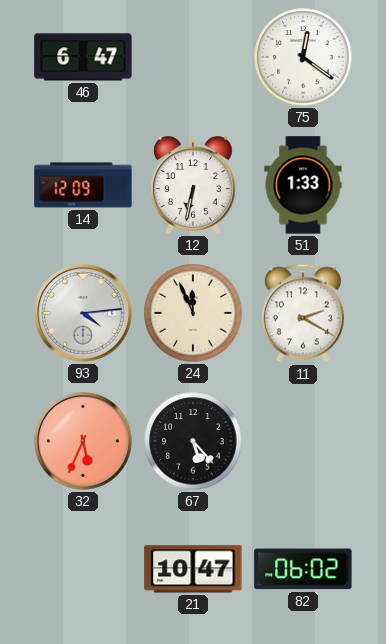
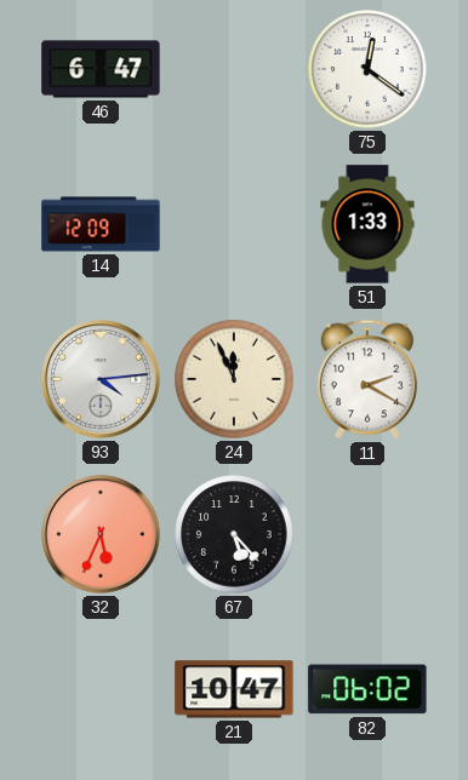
12: 6:32 -> none
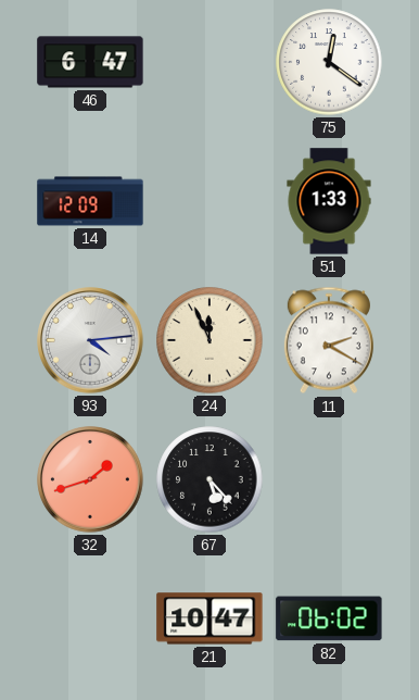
32: 5:34 -> 1:42
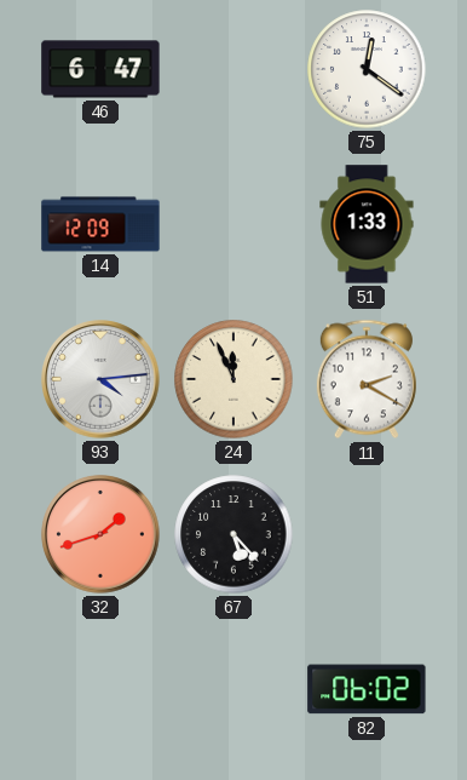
21: 10:47 -> none
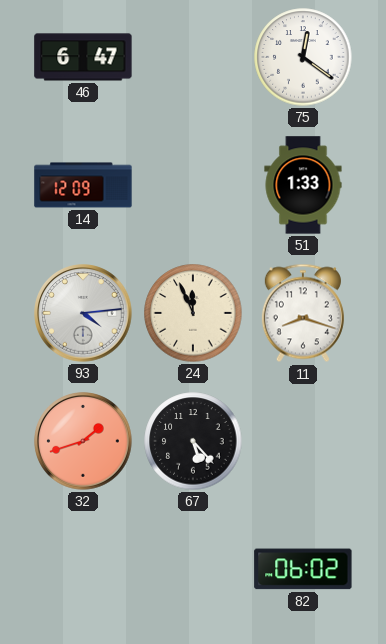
11: 2:20 -> 8:18
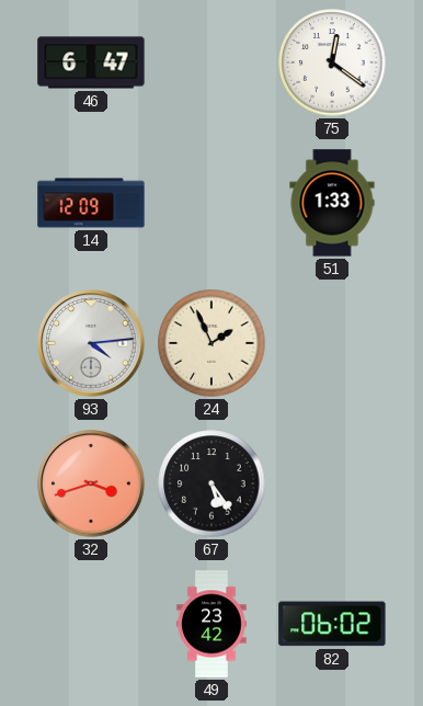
24: 11:56 -> 1:56
11: 8:18 -> none
32: 1:42 -> 3:42
67: 5:23 -> 5:24
49: none -> 23:42
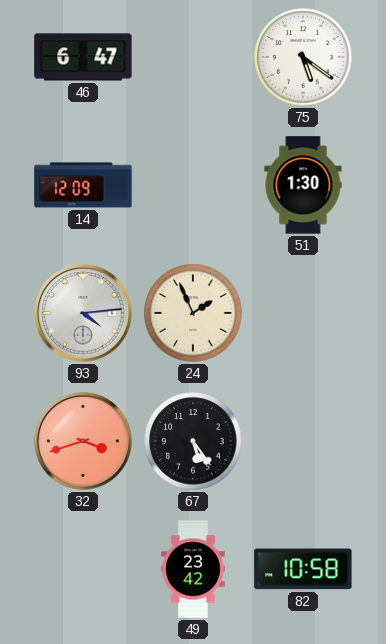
75: 12:21 -> 5:21
51: 1:33 -> 1:30
82: 06:02 -> 10:58
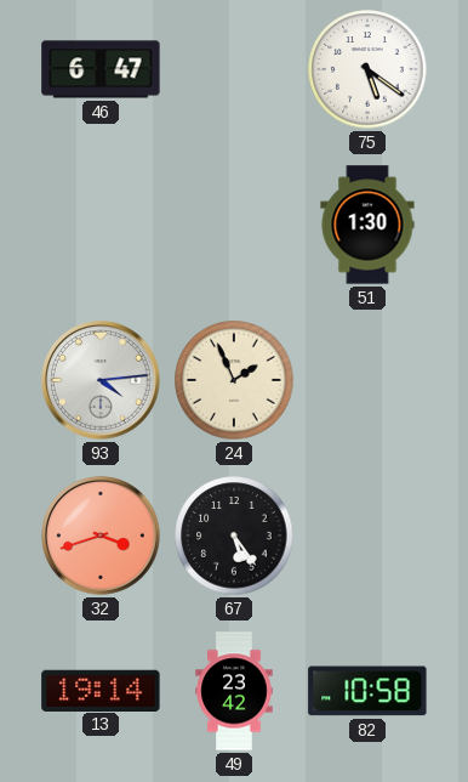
14: 12:09 -> none
13: none -> 19:14
